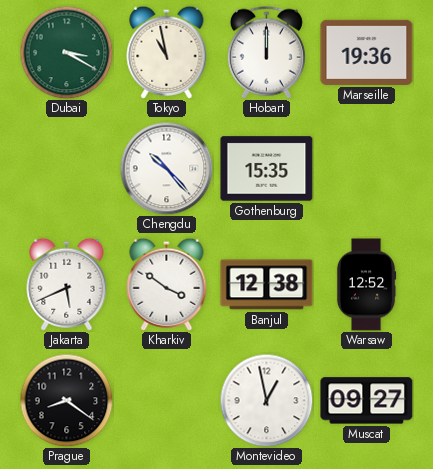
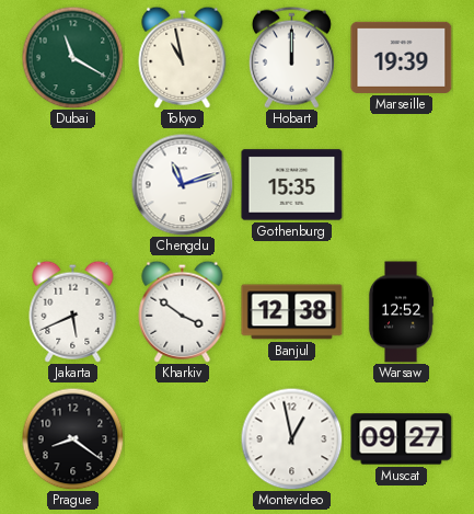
Dubai: 3:20 -> 11:20
Marseille: 19:36 -> 19:39
Chengdu: 10:23 -> 11:12
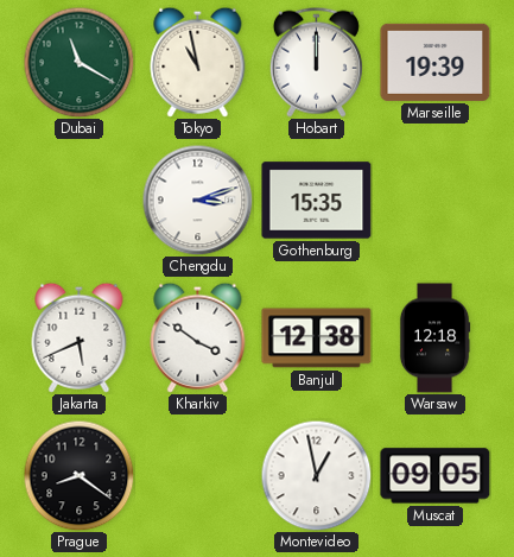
Chengdu: 11:12 -> 3:12
Warsaw: 12:52 -> 12:18
Muscat: 09:27 -> 09:05
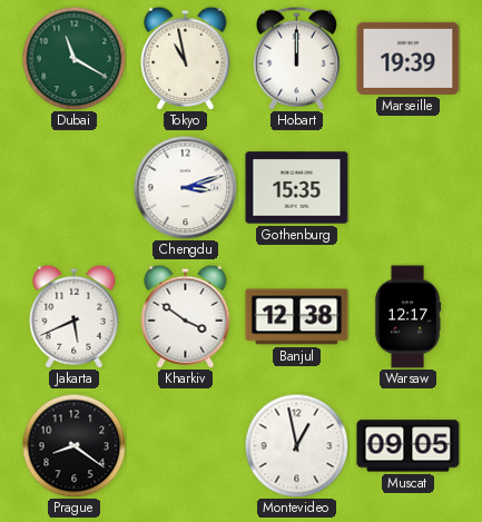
Warsaw: 12:18 -> 12:17
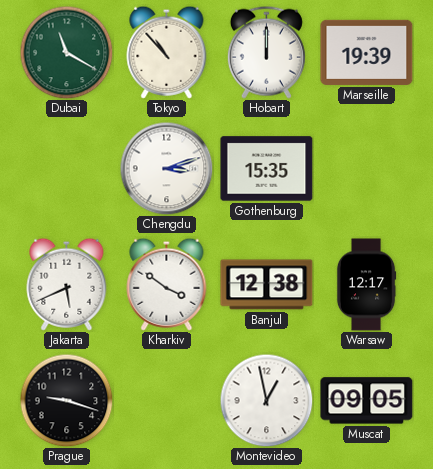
Tokyo: 10:58 -> 10:53
Prague: 8:21 -> 9:18
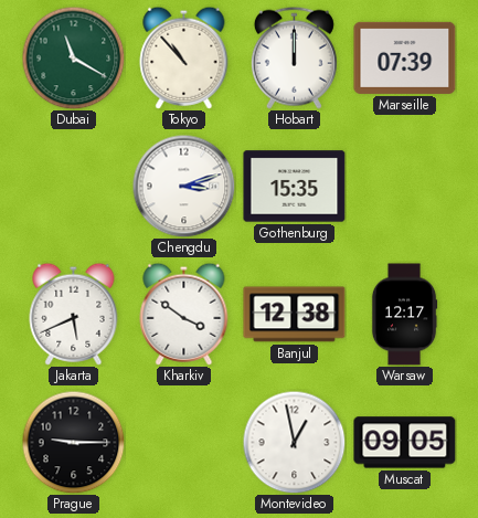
Marseille: 19:39 -> 07:39
Prague: 9:18 -> 9:15
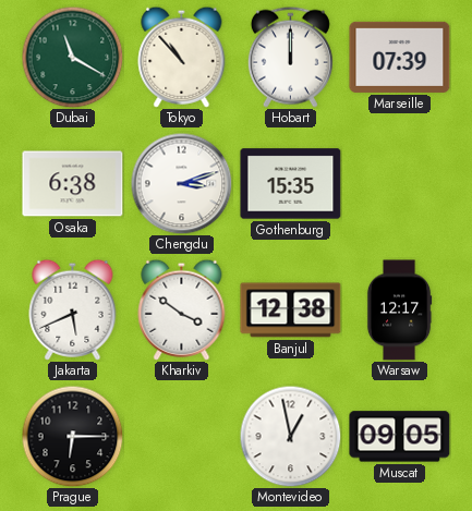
Osaka: none -> 6:38
Prague: 9:15 -> 6:15
